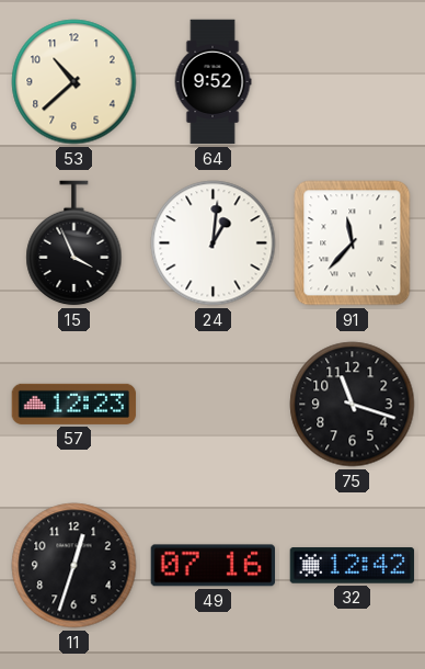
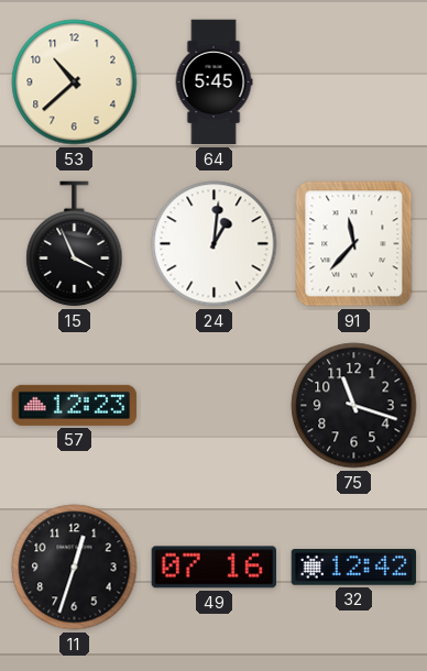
64: 9:52 -> 5:45
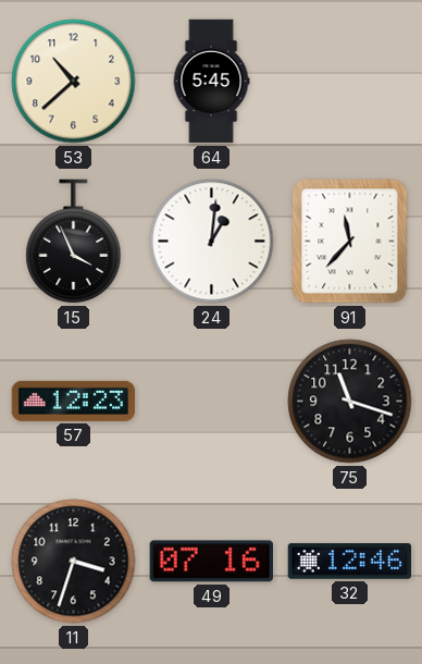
11: 12:33 -> 3:33
32: 12:42 -> 12:46
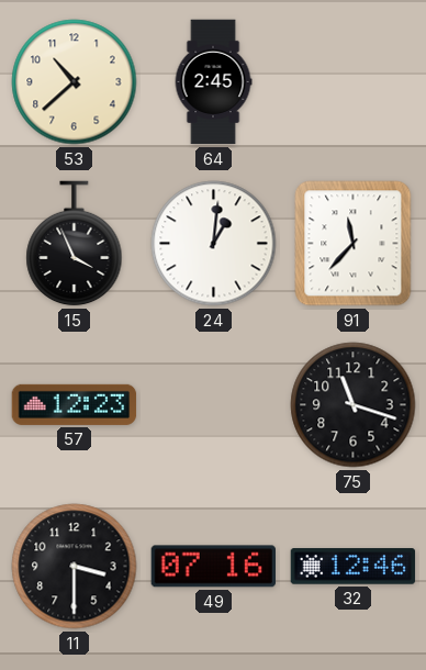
64: 5:45 -> 2:45
11: 3:33 -> 3:30
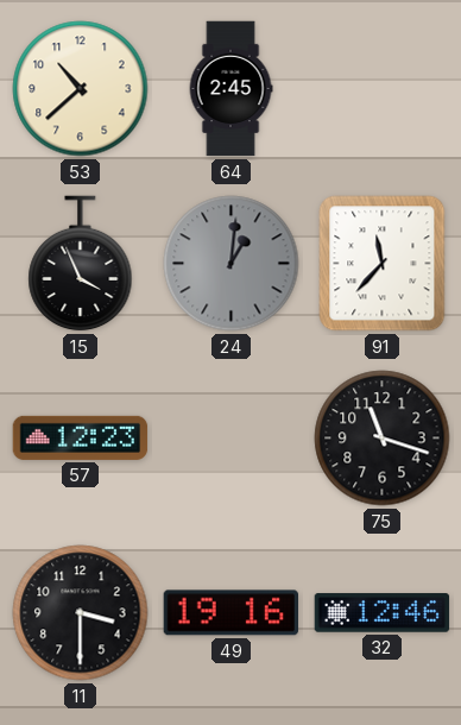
24 dial: white -> grey
49: 07:16 -> 19:16
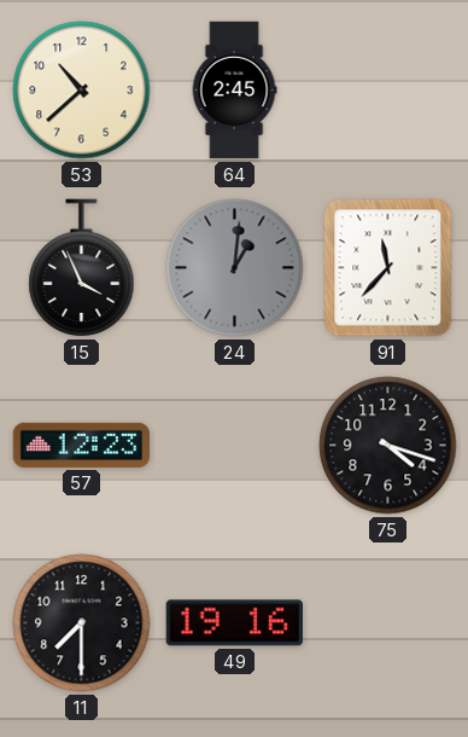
75: 11:18 -> 4:18
11: 3:30 -> 7:30
32: 12:46 -> none
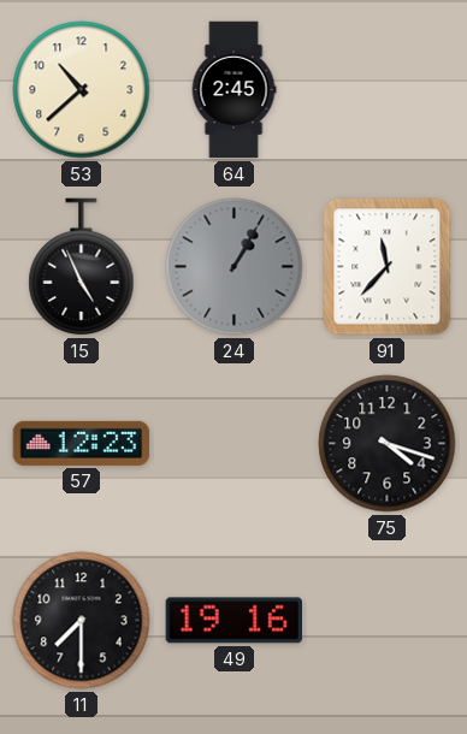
15: 3:56 -> 4:56
24: 1:01 -> 1:05
